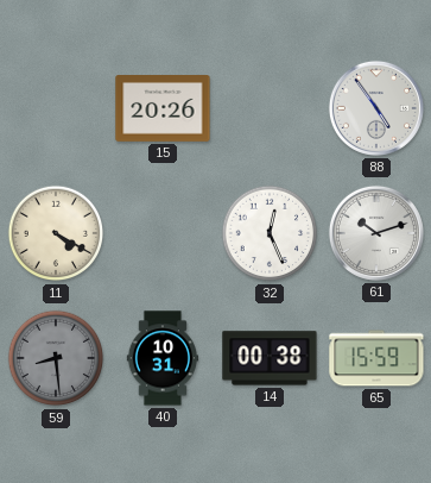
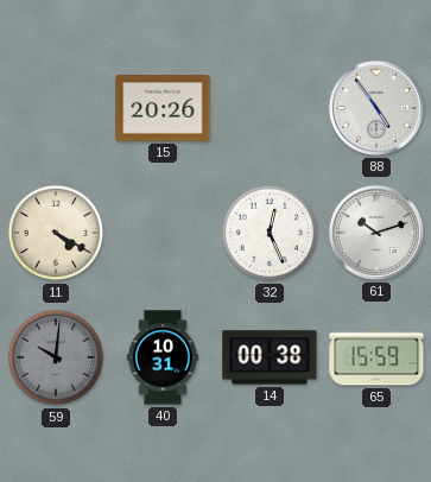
59: 8:29 -> 10:01
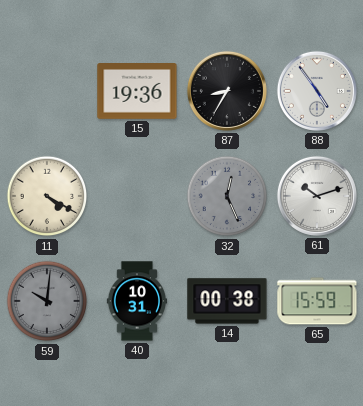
15: 20:26 -> 19:36
87: none -> 8:35
32 dial: white -> grey
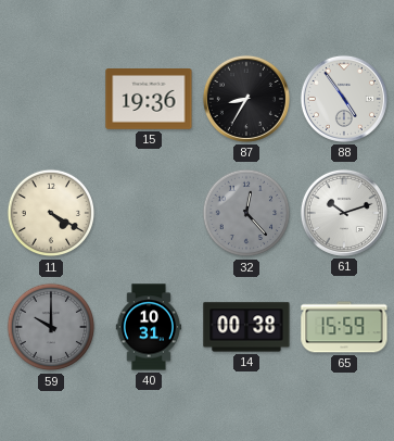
32: 12:26 -> 12:23
59: 10:01 -> 10:00
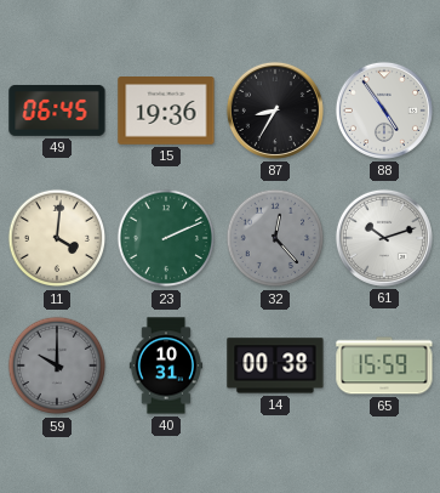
49: none -> 06:45
11: 4:20 -> 4:01
23: none -> 2:11
